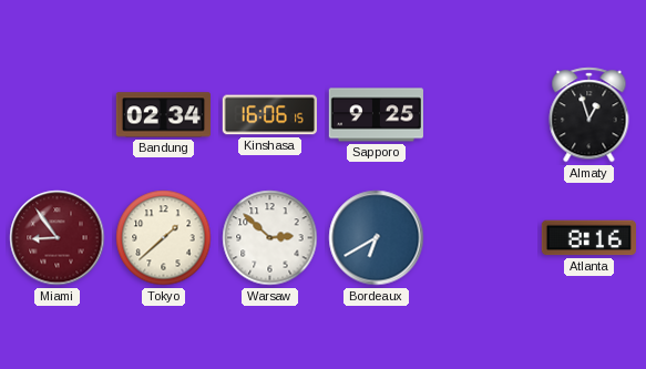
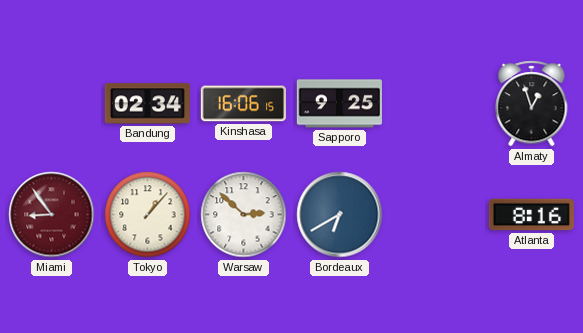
Tokyo: 1:38 -> 1:07
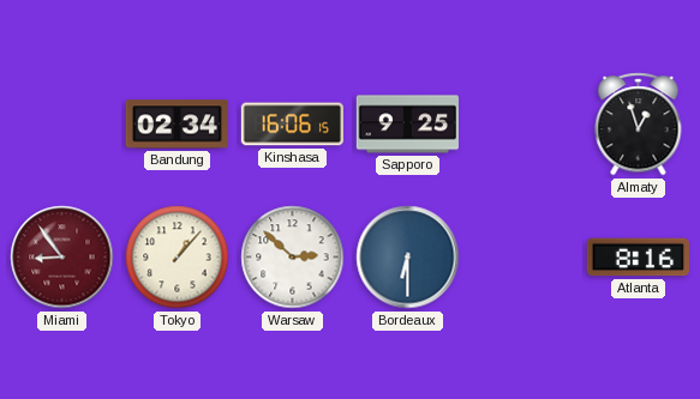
Bordeaux: 6:40 -> 6:30
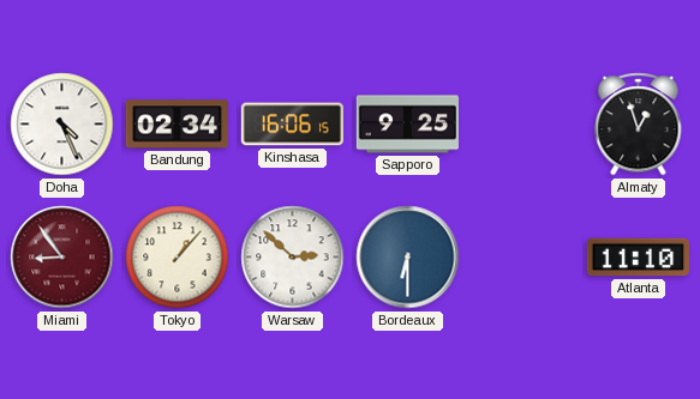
Doha: none -> 4:26
Atlanta: 8:16 -> 11:10
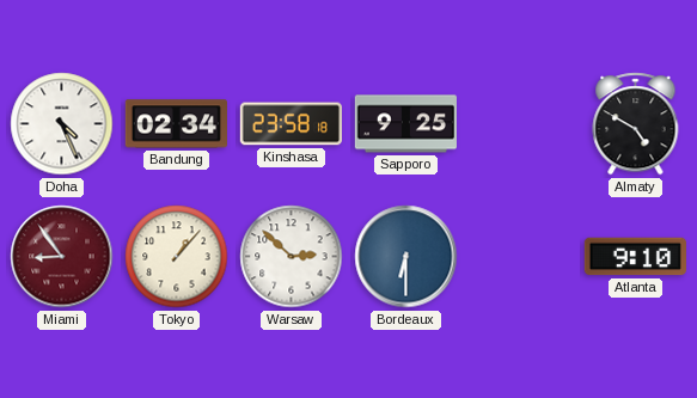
Kinshasa: 16:06 -> 23:58
Almaty: 12:57 -> 4:50
Atlanta: 11:10 -> 9:10
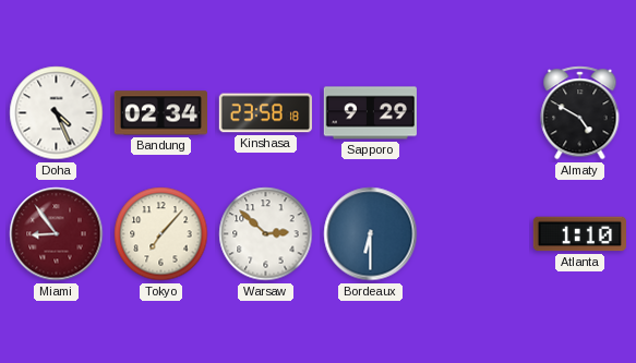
Sapporo: 9:25 -> 9:29
Tokyo: 1:07 -> 7:07
Atlanta: 9:10 -> 1:10
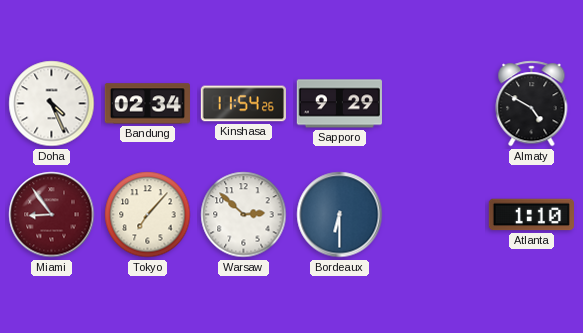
Kinshasa: 23:58 -> 11:54
